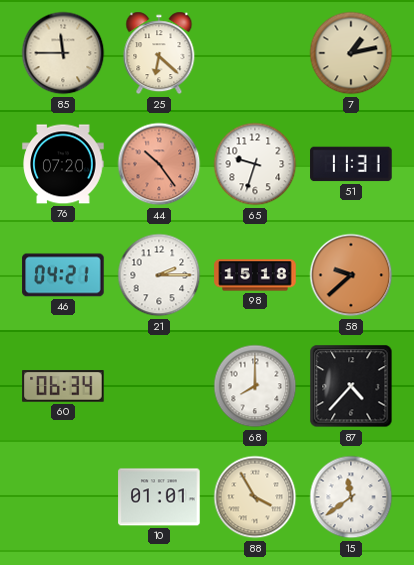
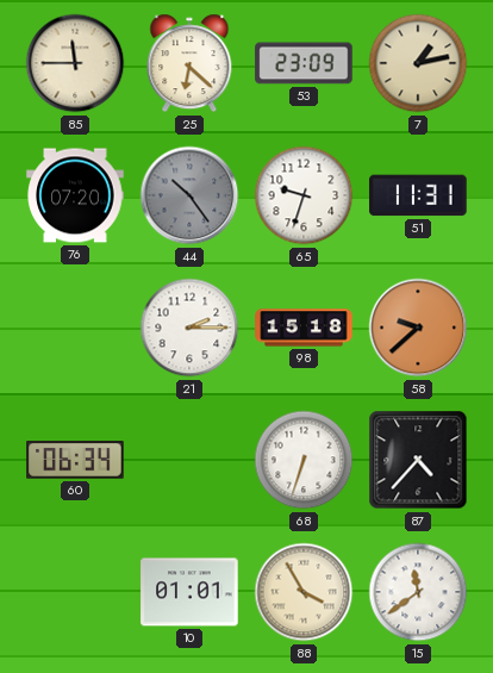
53: none -> 23:09
44 dial: salmon -> grey
46: 04:21 -> none
68: 8:00 -> 6:33
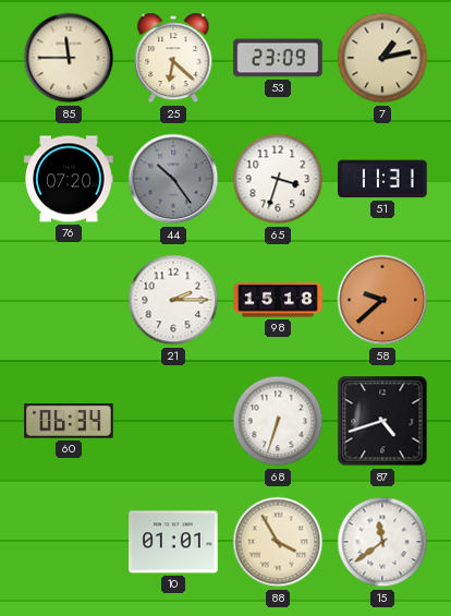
65: 9:33 -> 3:33
87: 4:37 -> 4:42
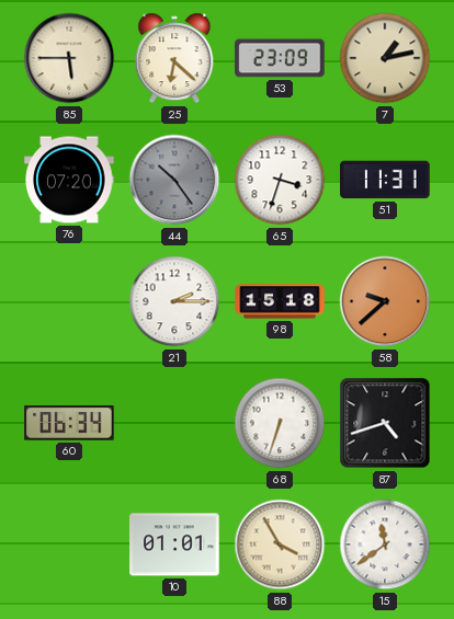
85: 11:45 -> 5:45
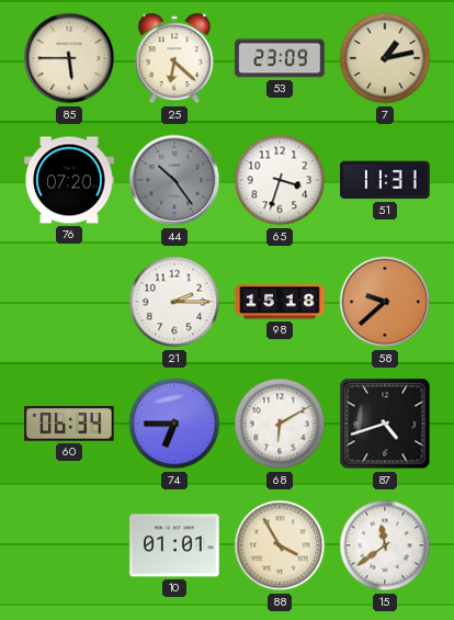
74: none -> 6:45
68: 6:33 -> 6:10
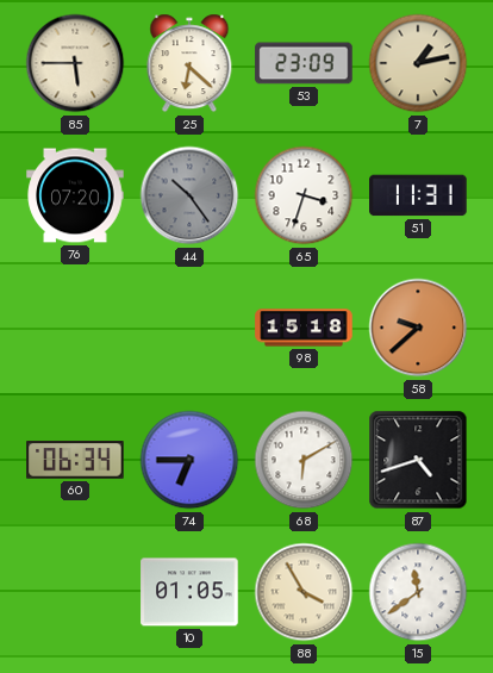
21: 2:15 -> none
10: 01:01 -> 01:05
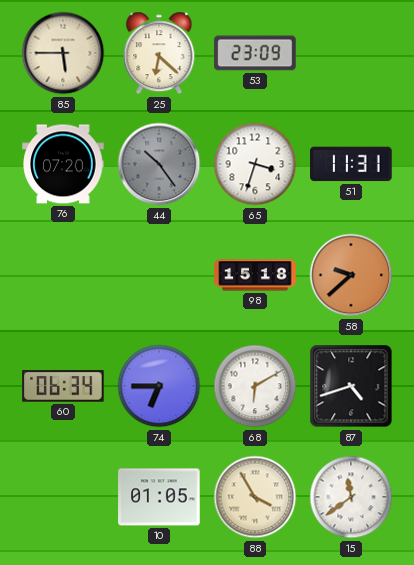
7: 1:13 -> none
